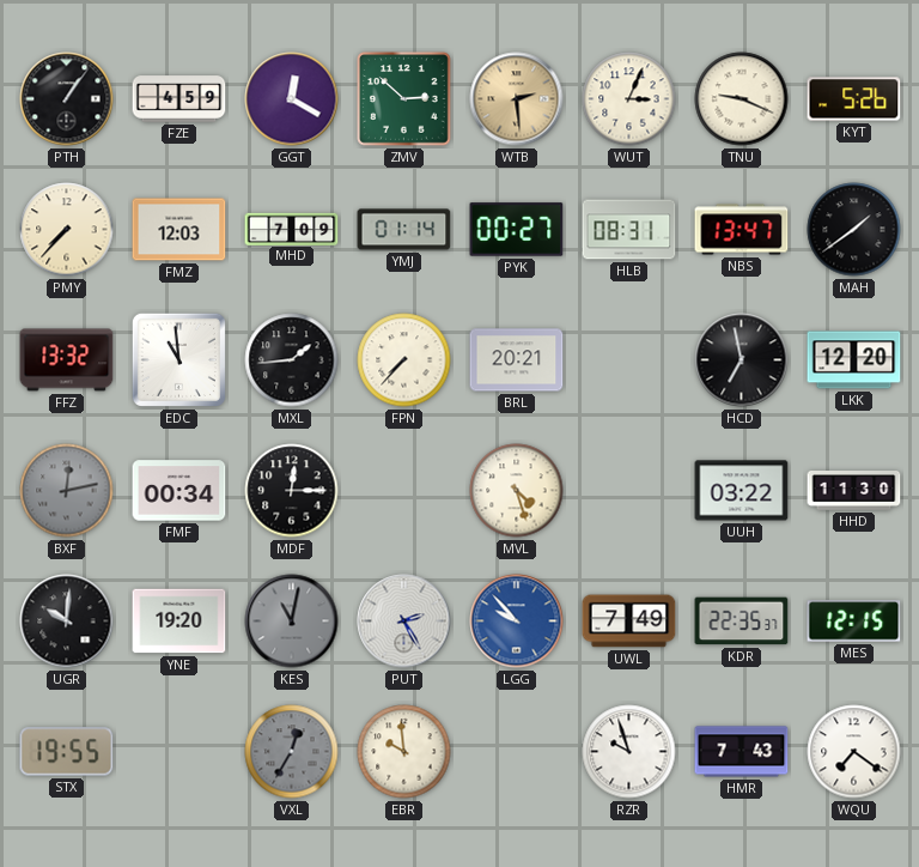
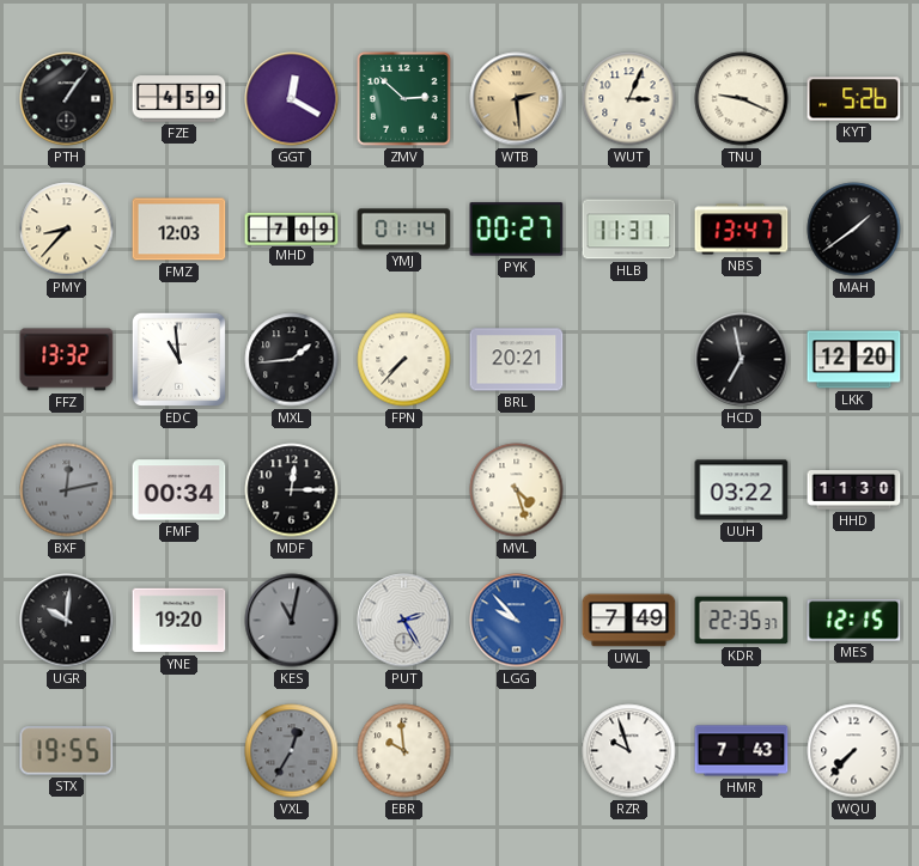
PMY: 7:37 -> 8:37
HLB: 08:31 -> 11:31
WQU: 7:21 -> 7:37
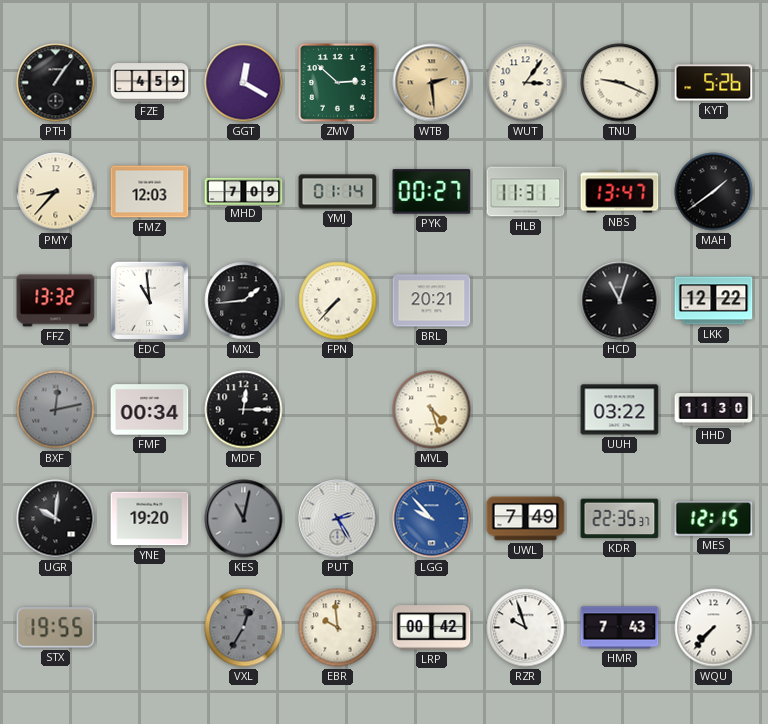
WUT: 3:04 -> 3:06
HCD: 6:58 -> 11:03
LKK: 12:20 -> 12:22
LRP: none -> 00:42
